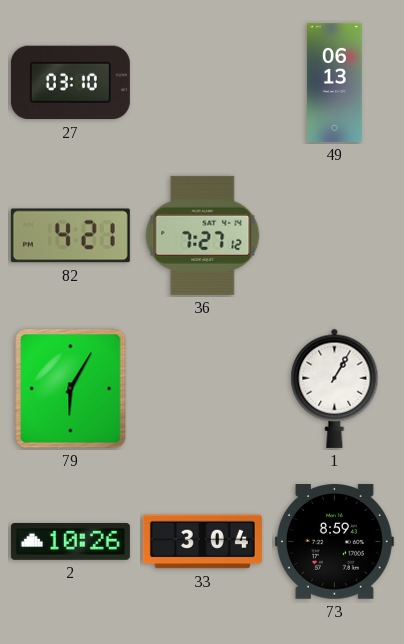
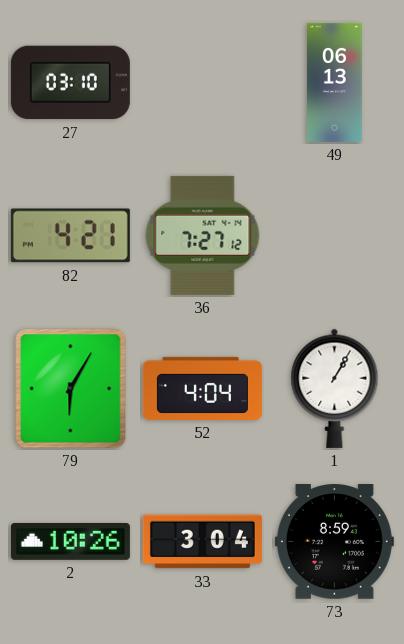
52: none -> 4:04
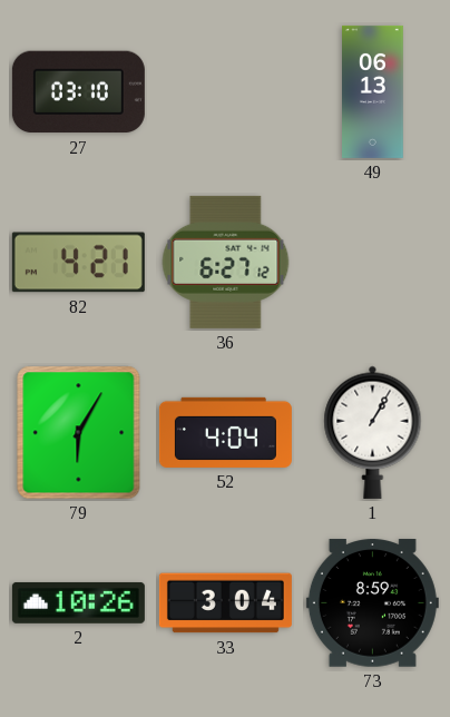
36: 7:27 -> 6:27
